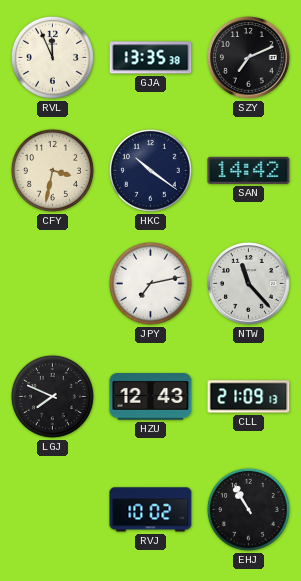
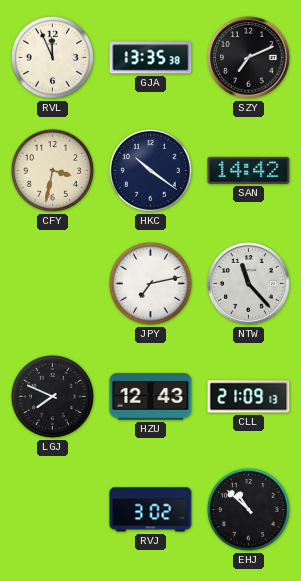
RVJ: 10:02 -> 3:02
EHJ: 10:55 -> 10:52
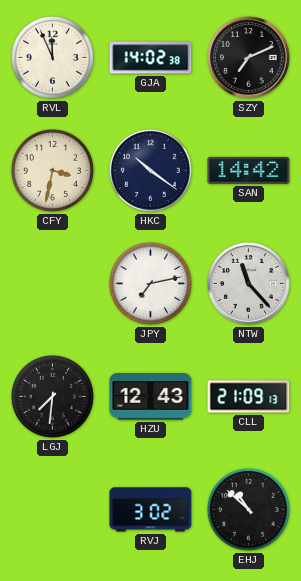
GJA: 13:35 -> 14:02
LGJ: 7:49 -> 7:31
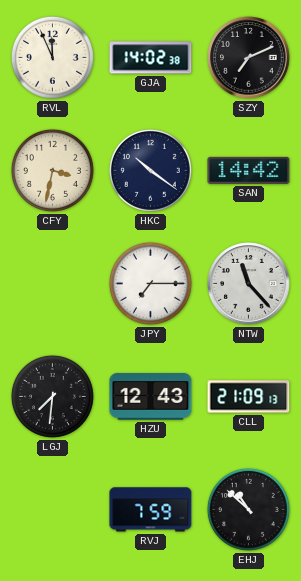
JPY: 7:13 -> 7:15
RVJ: 3:02 -> 7:59
